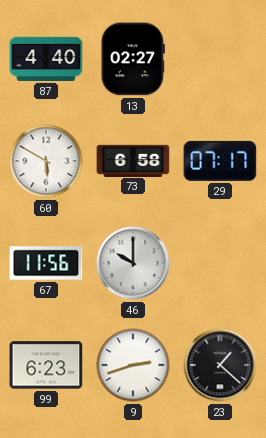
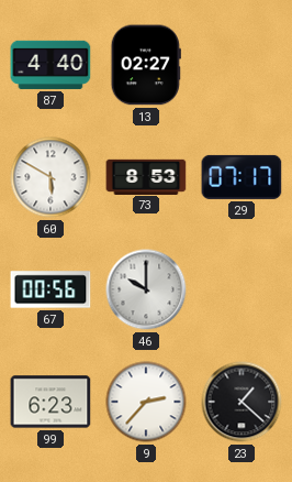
73: 6:58 -> 8:53
67: 11:56 -> 00:56
9: 2:42 -> 2:37
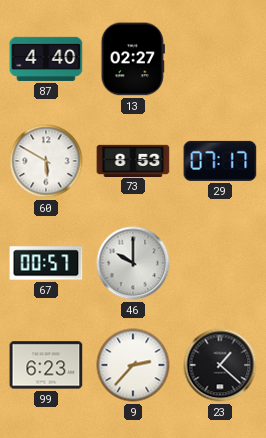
67: 00:56 -> 00:57
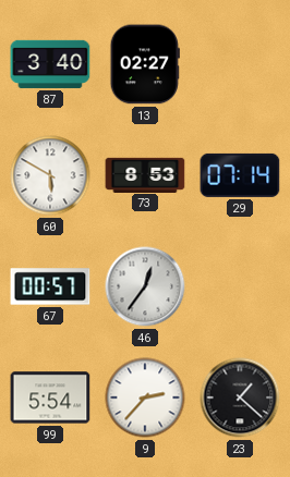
87: 4:40 -> 3:40
29: 07:17 -> 07:14
46: 10:00 -> 12:36
99: 6:23 -> 5:54
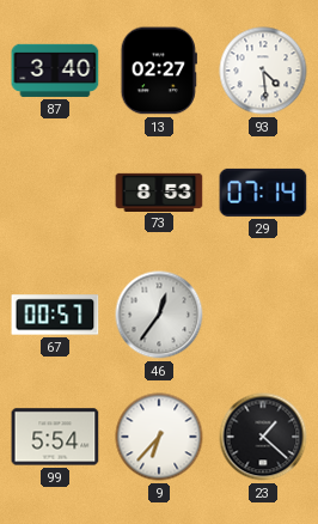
93: none -> 4:29
60: 5:50 -> none
9: 2:37 -> 6:37
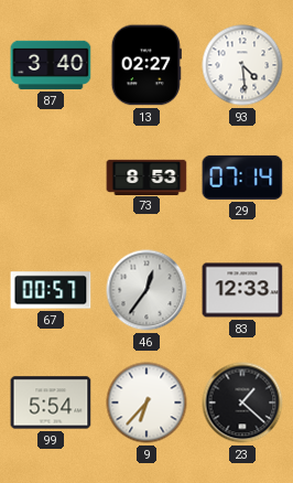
83: none -> 12:33
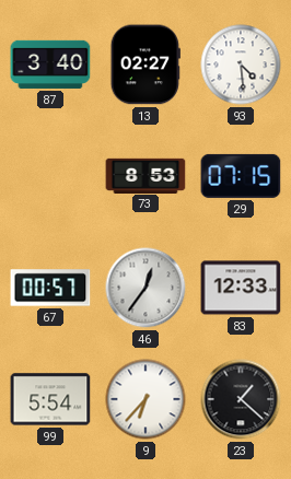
29: 07:14 -> 07:15
